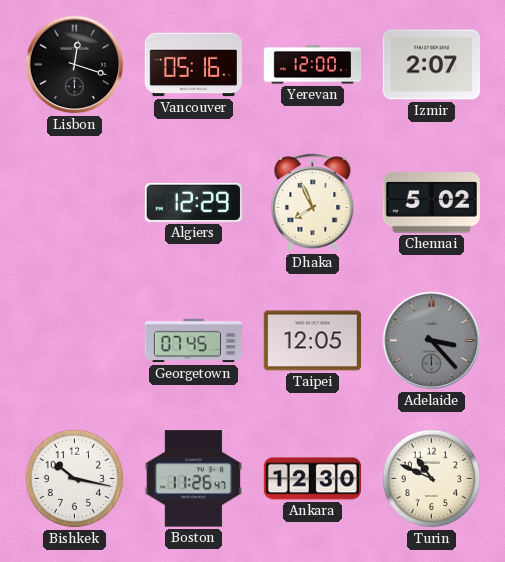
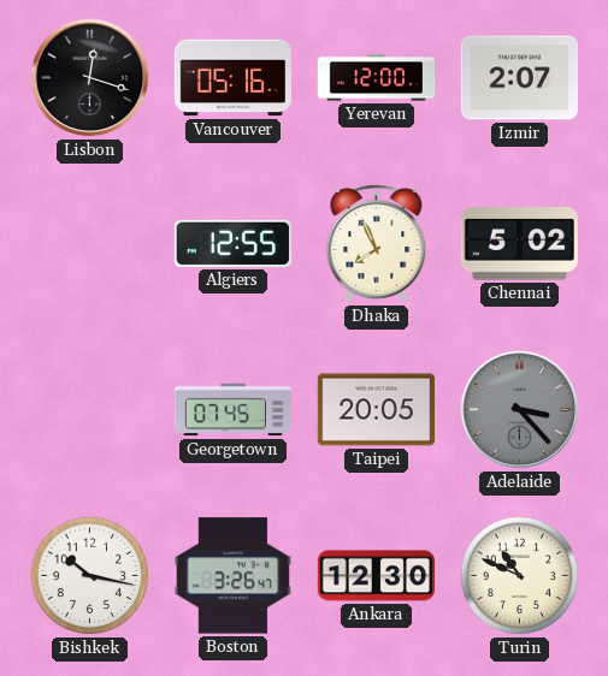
Algiers: 12:29 -> 12:55
Taipei: 12:05 -> 20:05
Boston: 11:26 -> 3:26
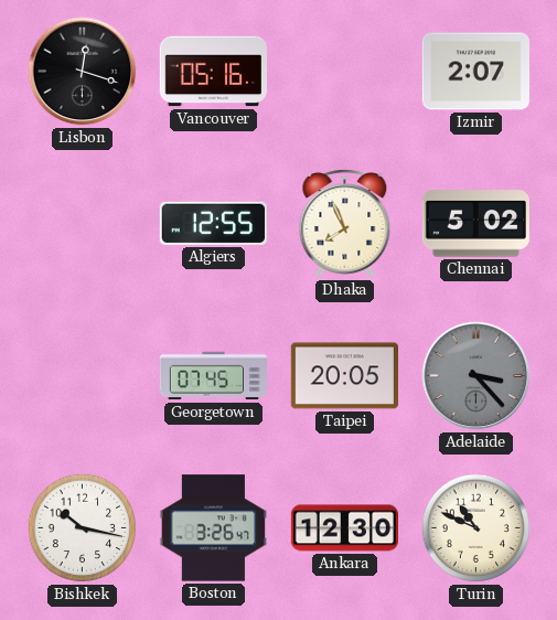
Yerevan: 12:00 -> none
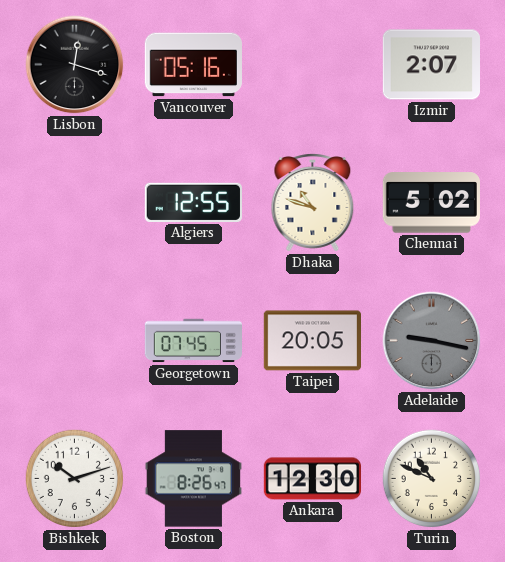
Dhaka: 7:56 -> 10:48
Adelaide: 3:23 -> 9:17
Bishkek: 10:17 -> 10:12
Boston: 3:26 -> 8:26
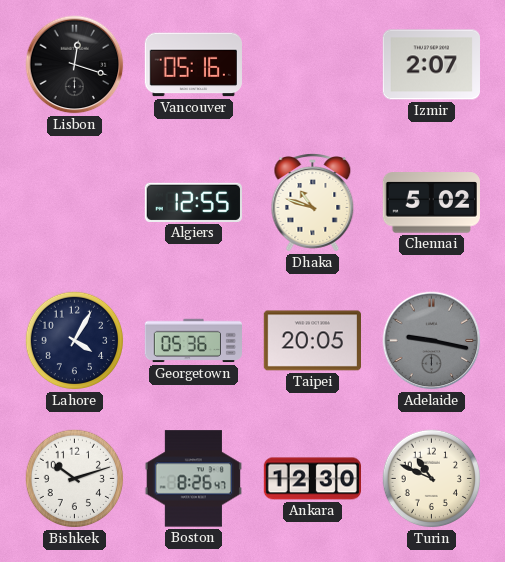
Lahore: none -> 4:05
Georgetown: 07:45 -> 05:36
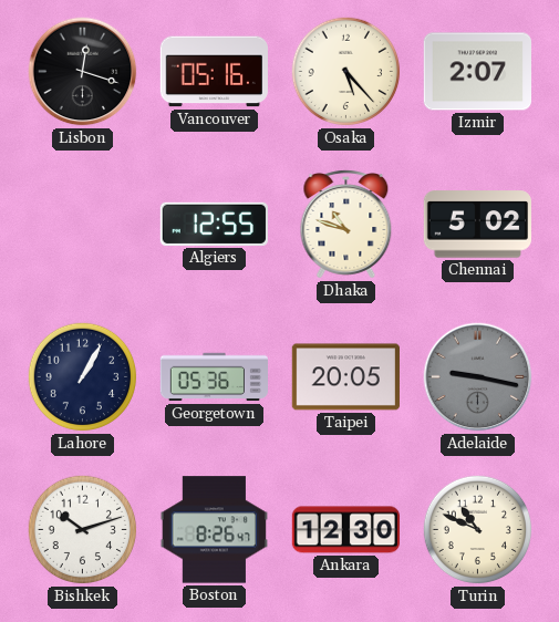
Osaka: none -> 5:23
Lahore: 4:05 -> 1:05
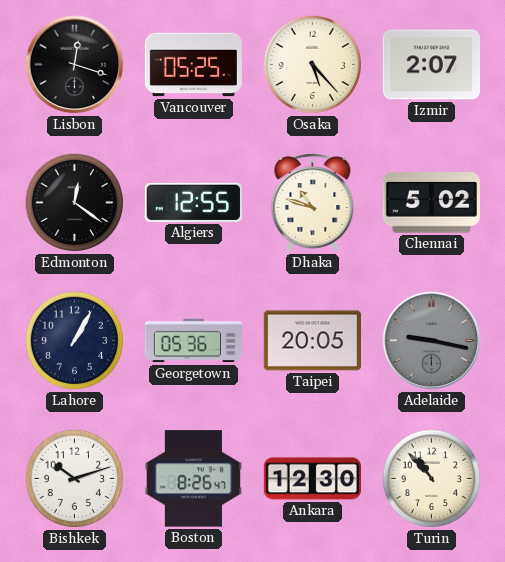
Vancouver: 05:16 -> 05:25
Edmonton: none -> 12:21
Turin: 10:49 -> 10:53
